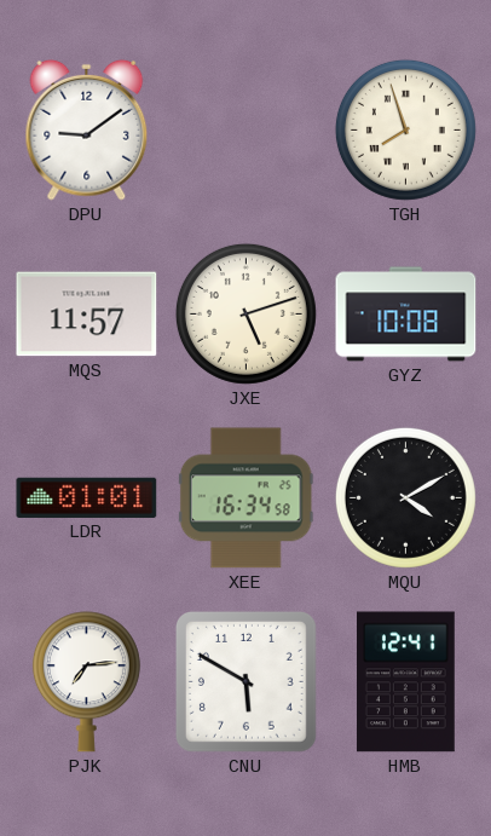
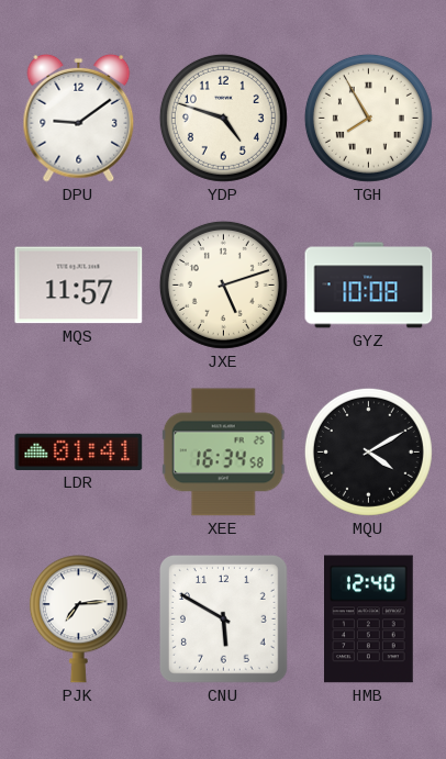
YDP: none -> 4:48
TGH: 7:57 -> 7:55
LDR: 01:01 -> 01:41
HMB: 12:41 -> 12:40
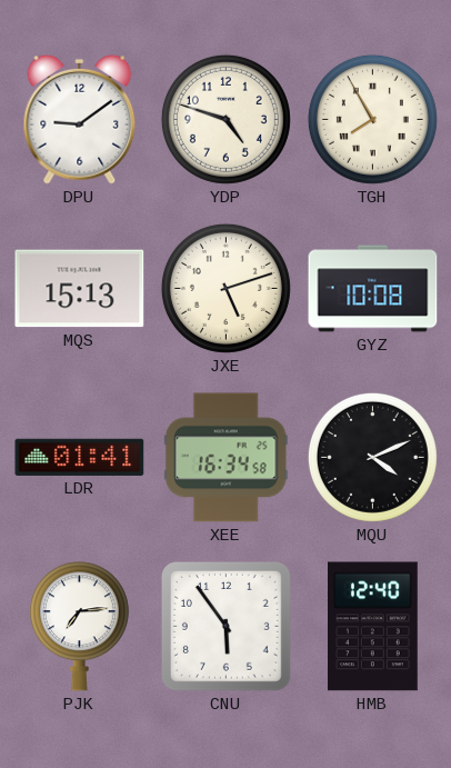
MQS: 11:57 -> 15:13
MQU: 4:10 -> 4:11
CNU: 5:50 -> 5:54
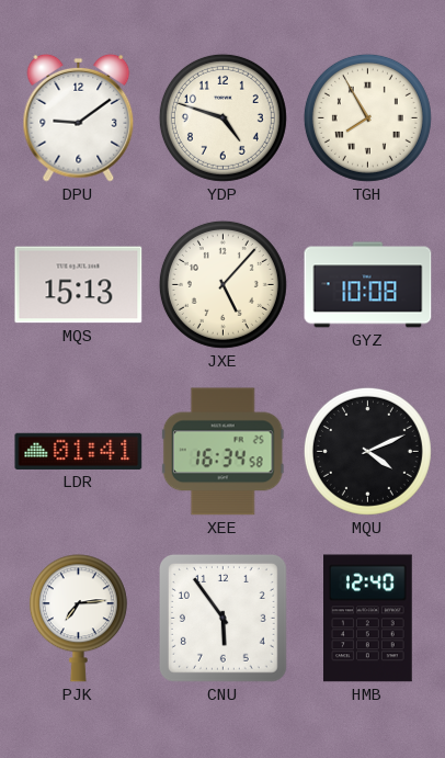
JXE: 5:12 -> 5:07
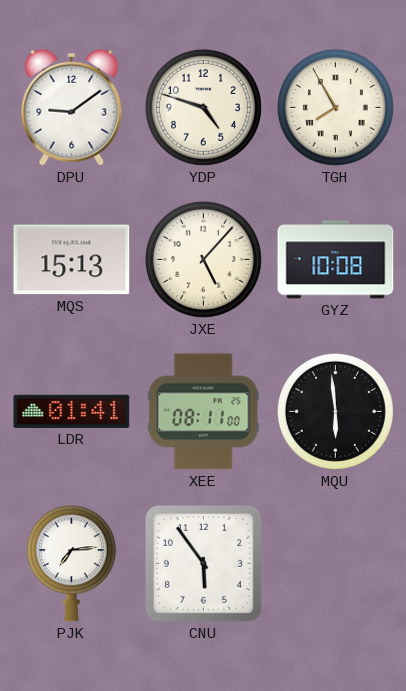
XEE: 16:34 -> 08:11
MQU: 4:11 -> 5:59
HMB: 12:40 -> none
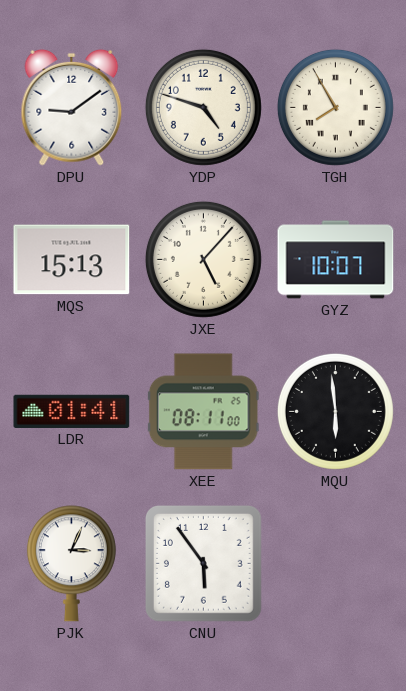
GYZ: 10:08 -> 10:07
PJK: 7:14 -> 3:04
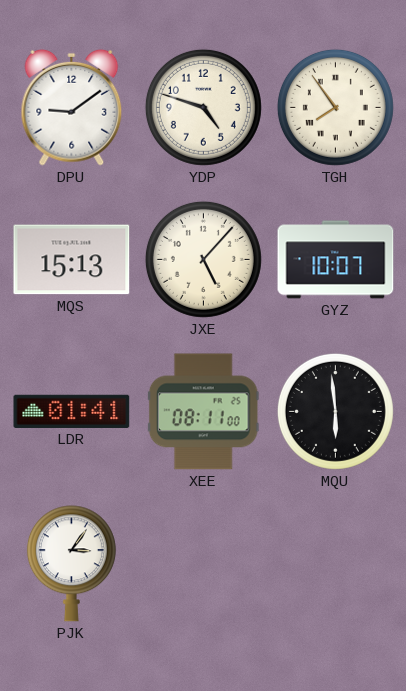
TGH: 7:55 -> 7:54
PJK: 3:04 -> 3:06
CNU: 5:54 -> none
